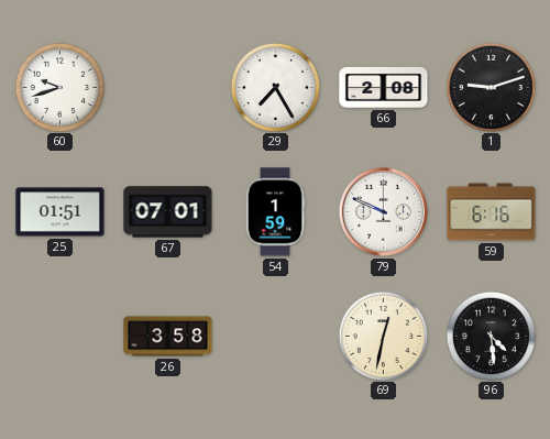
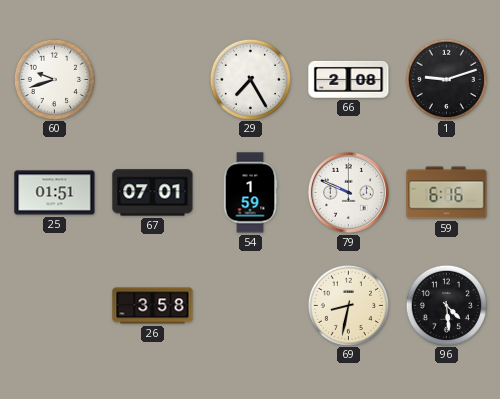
69: 12:32 -> 8:32
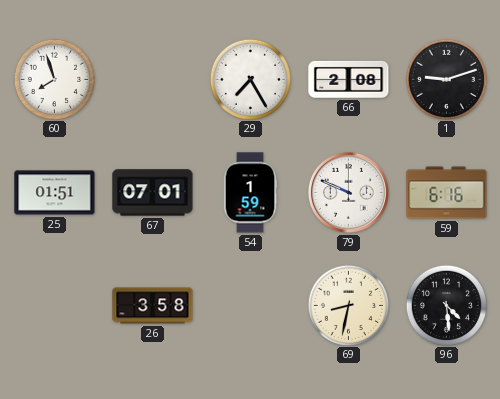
60: 9:42 -> 7:57
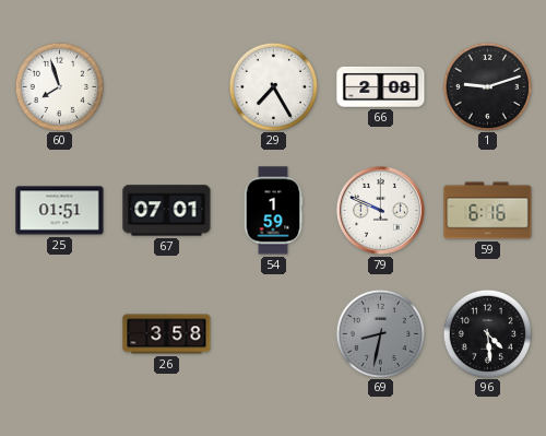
69 dial: cream -> grey
